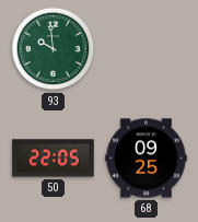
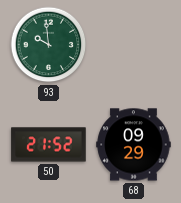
50: 22:05 -> 21:52
68: 09:25 -> 09:29
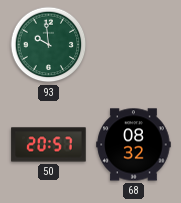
50: 21:52 -> 20:57
68: 09:29 -> 08:32
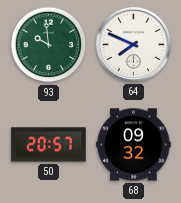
64: none -> 7:49
68: 08:32 -> 09:32
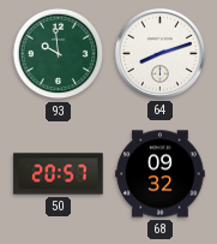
64: 7:49 -> 8:12
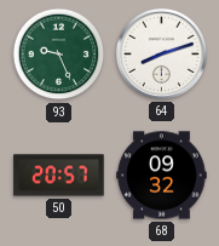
93: 9:59 -> 9:26
